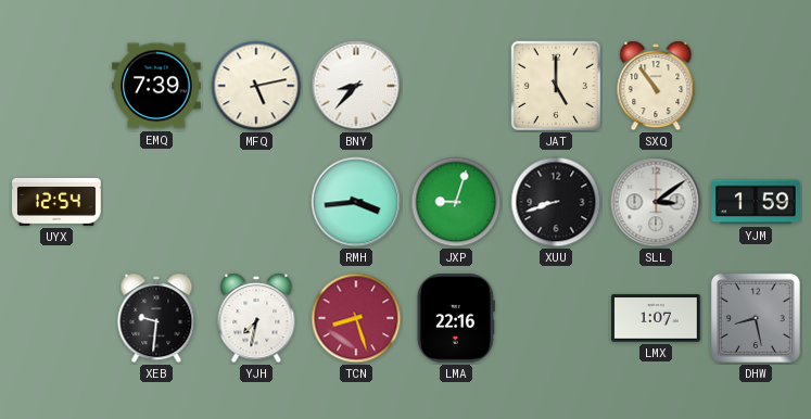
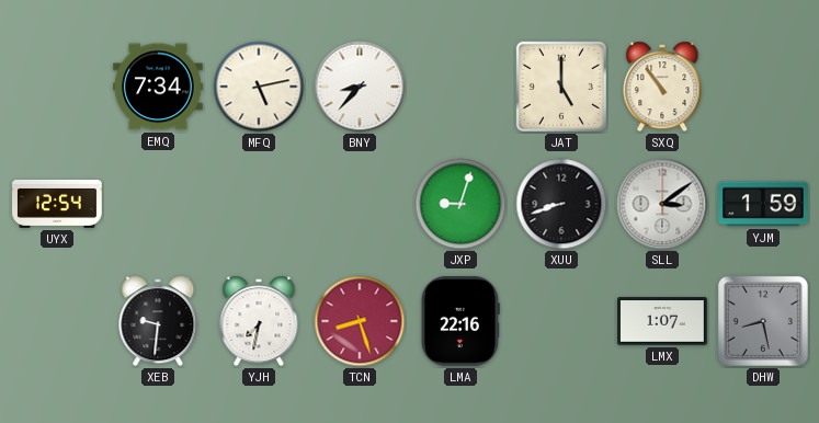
EMQ: 7:39 -> 7:34
RMH: 3:44 -> none
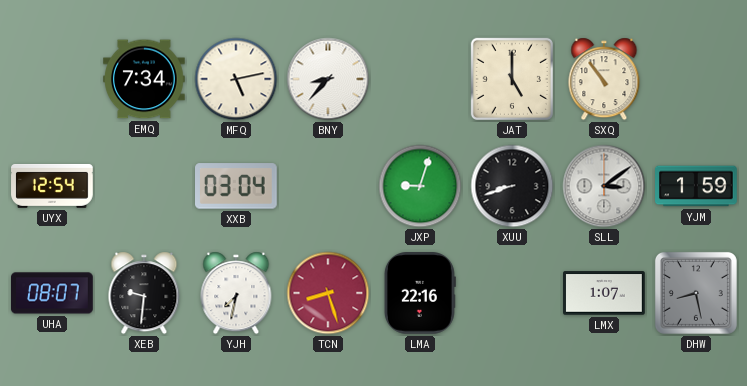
XXB: none -> 03:04
UHA: none -> 08:07
